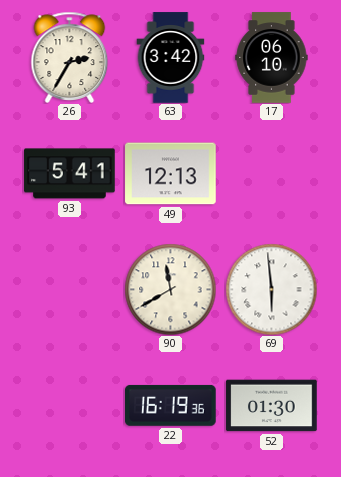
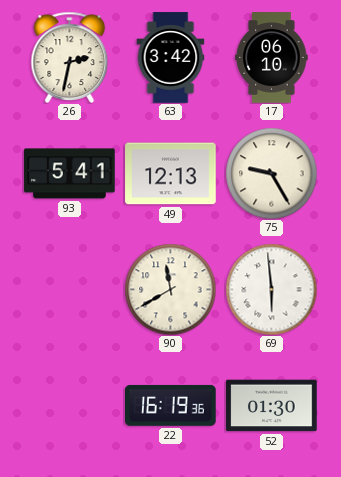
26: 2:35 -> 2:32
75: none -> 9:25
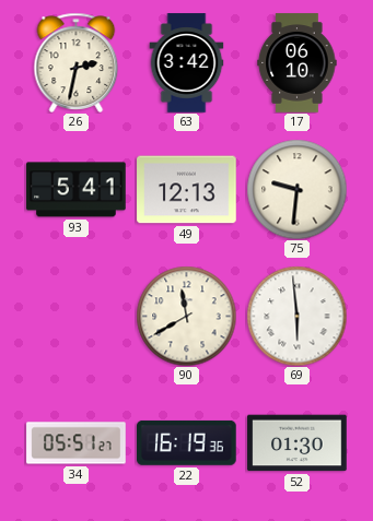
75: 9:25 -> 9:31
34: none -> 05:51
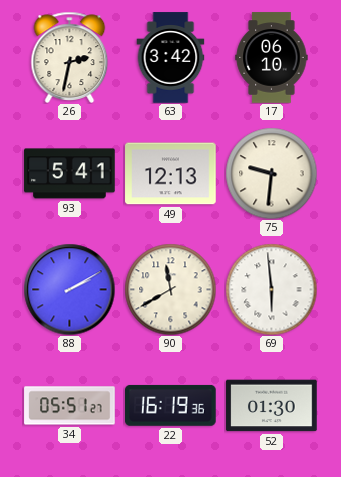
88: none -> 2:10
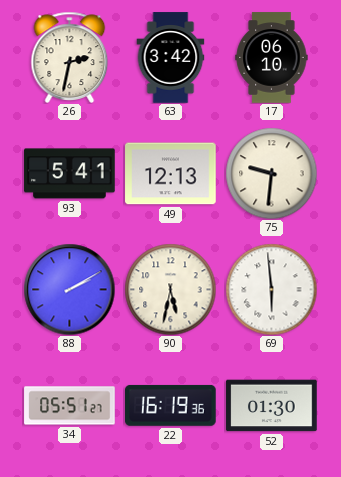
90: 11:40 -> 5:32
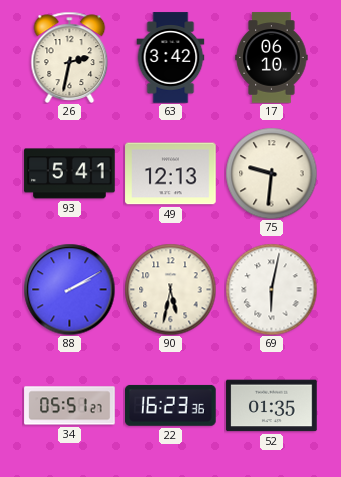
69: 5:59 -> 6:02
22: 16:19 -> 16:23
52: 01:30 -> 01:35
